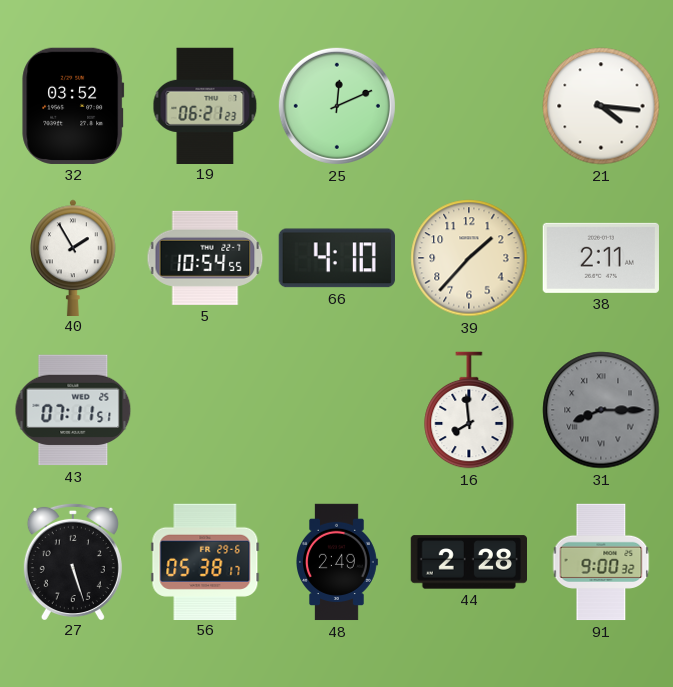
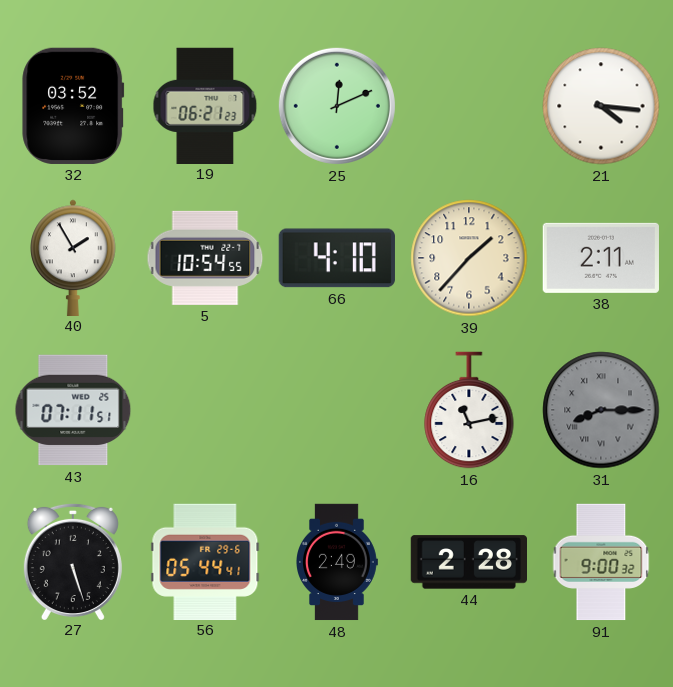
16: 7:59 -> 11:13
56: 05:38 -> 05:44
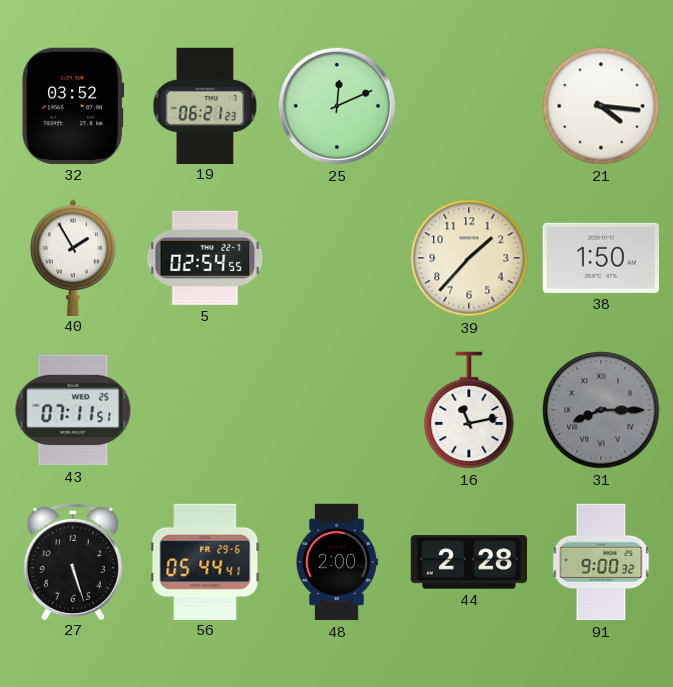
5: 10:54 -> 02:54
66: 4:10 -> none
38: 2:11 -> 1:50
48: 2:49 -> 2:00
